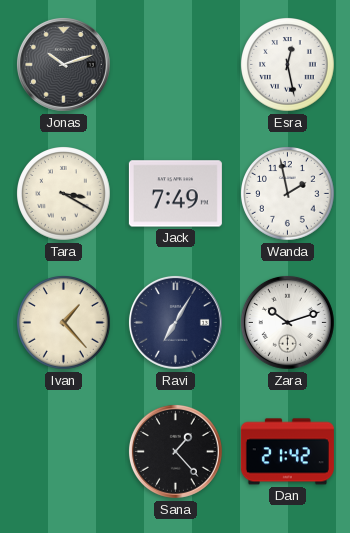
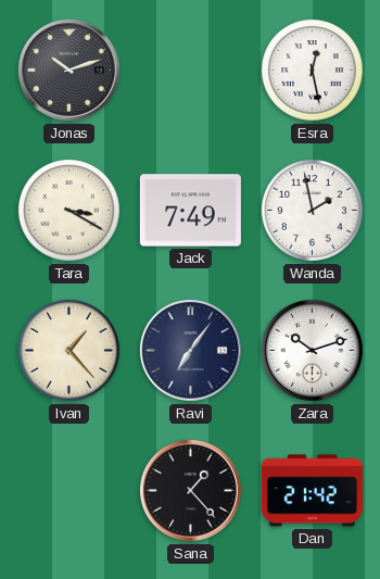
Ravi: 7:05 -> 7:06
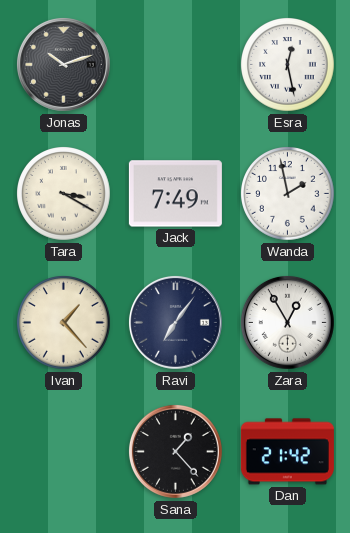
Zara: 10:12 -> 12:55
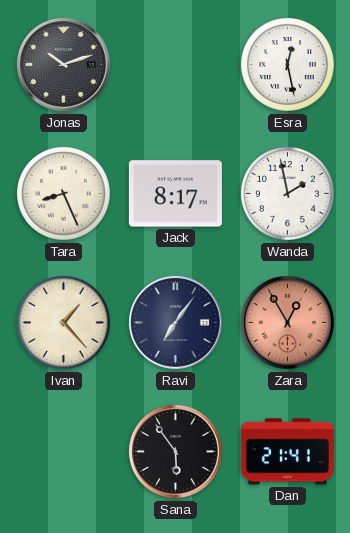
Tara: 3:20 -> 8:26
Jack: 7:49 -> 8:17
Zara dial: white -> salmon
Sana: 1:23 -> 5:54
Dan: 21:42 -> 21:41
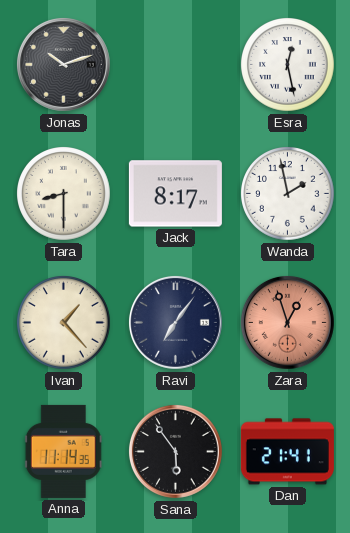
Tara: 8:26 -> 8:30
Zara: 12:55 -> 12:57
Anna: none -> 11:14
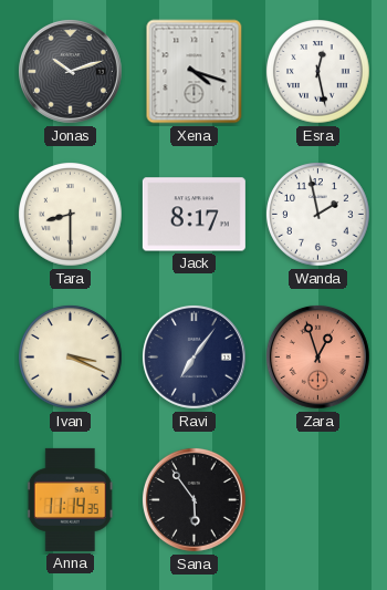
Xena: none -> 4:18
Ivan: 1:23 -> 3:19
Dan: 21:41 -> none
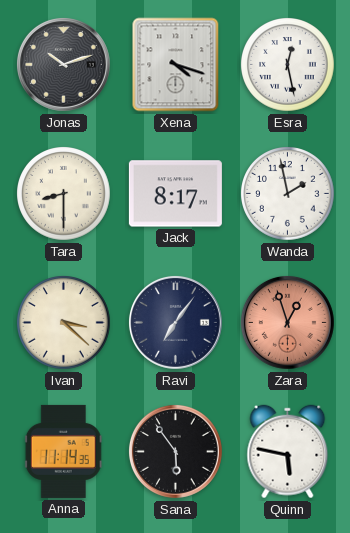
Ivan: 3:19 -> 3:22
Quinn: none -> 5:47
